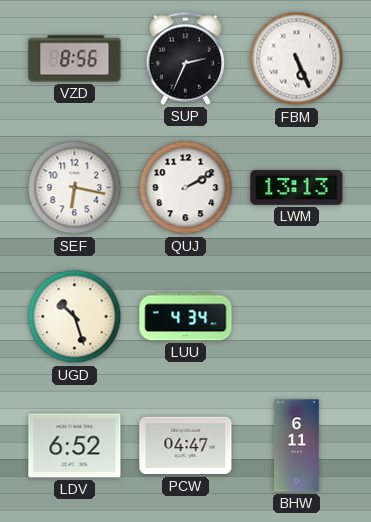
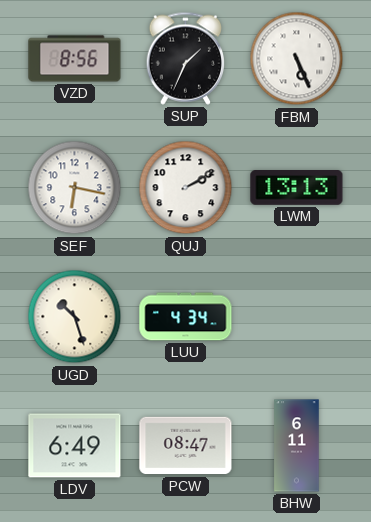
SUP: 2:34 -> 1:34
LDV: 6:52 -> 6:49
PCW: 04:47 -> 08:47
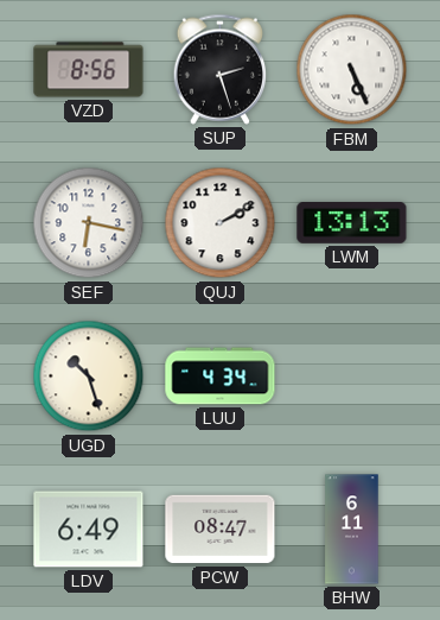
SUP: 1:34 -> 2:27
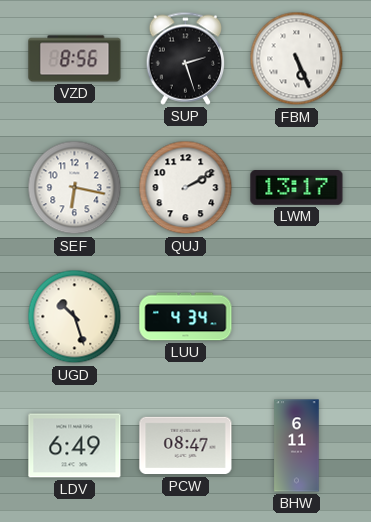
LWM: 13:13 -> 13:17
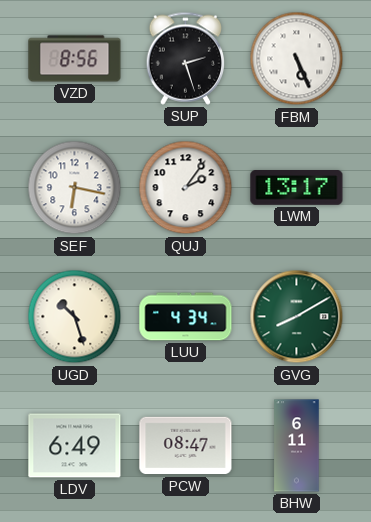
QUJ: 2:10 -> 2:06
GVG: none -> 8:10
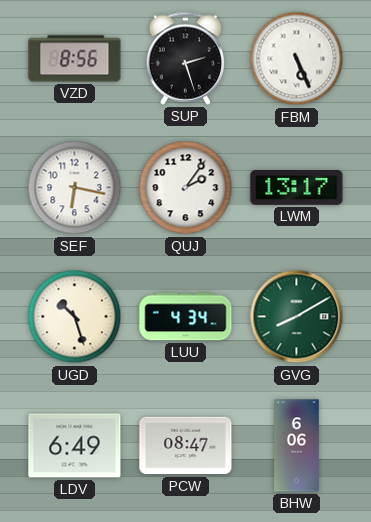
BHW: 6:11 -> 6:06
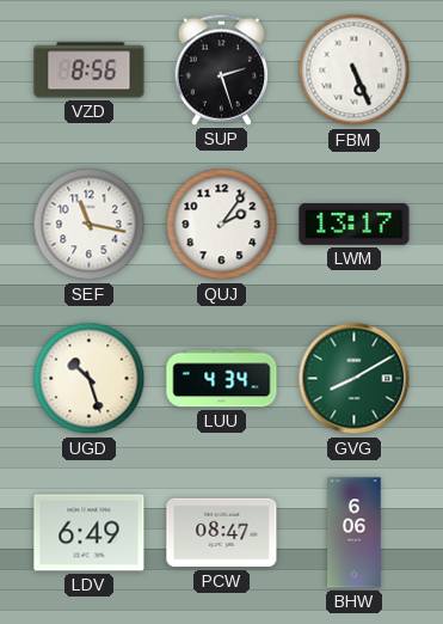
SEF: 6:17 -> 11:17
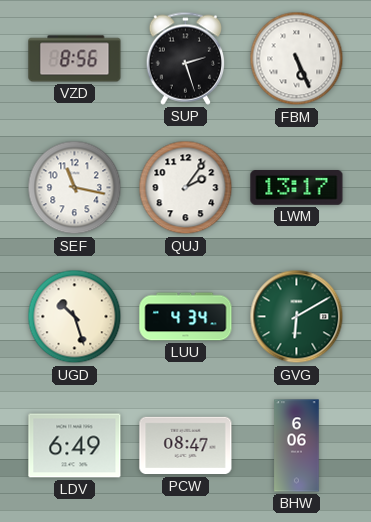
GVG: 8:10 -> 6:10
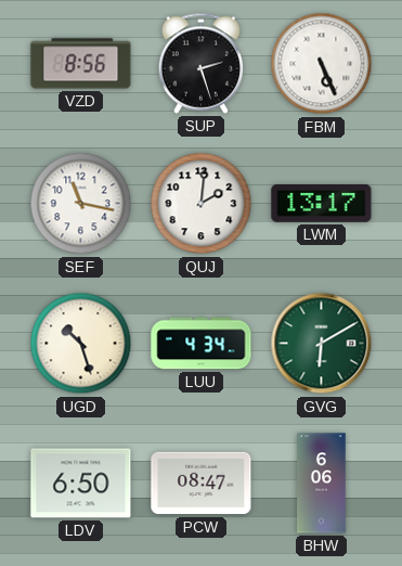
QUJ: 2:06 -> 2:01
LDV: 6:49 -> 6:50
